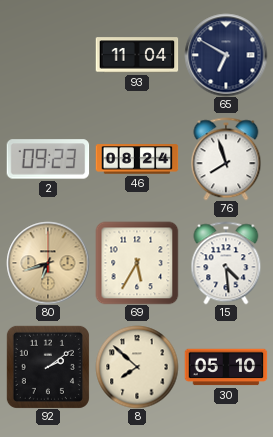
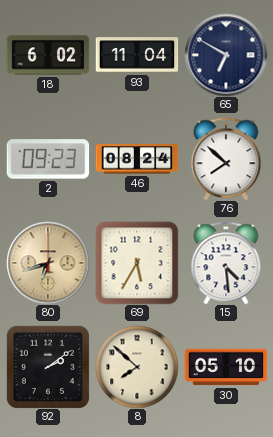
18: none -> 6:02
76: 7:57 -> 7:52
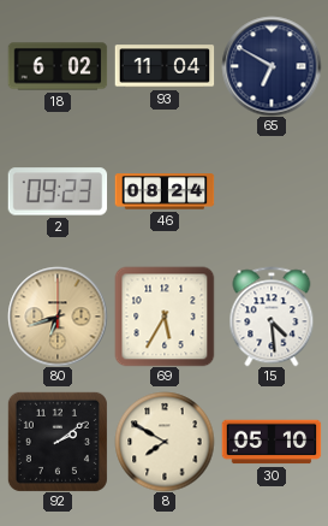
76: 7:52 -> none
8: 7:52 -> 7:50
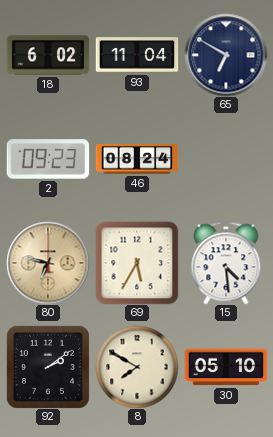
80: 6:42 -> 6:47
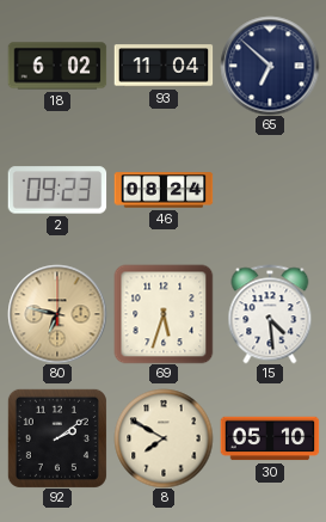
65: 6:50 -> 6:52
69: 5:35 -> 5:33
